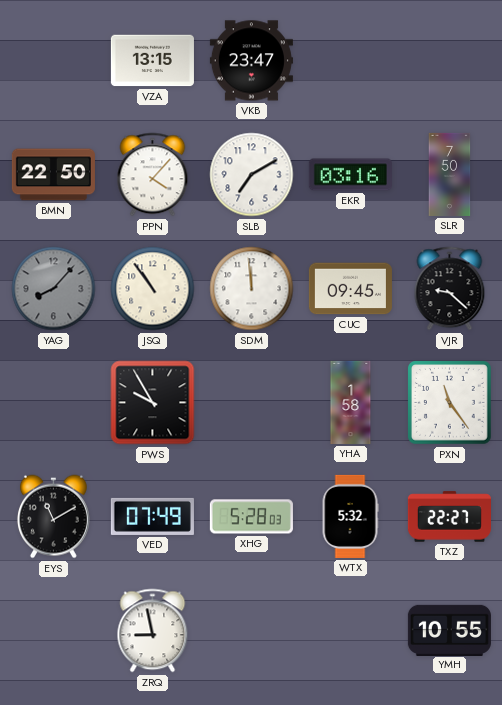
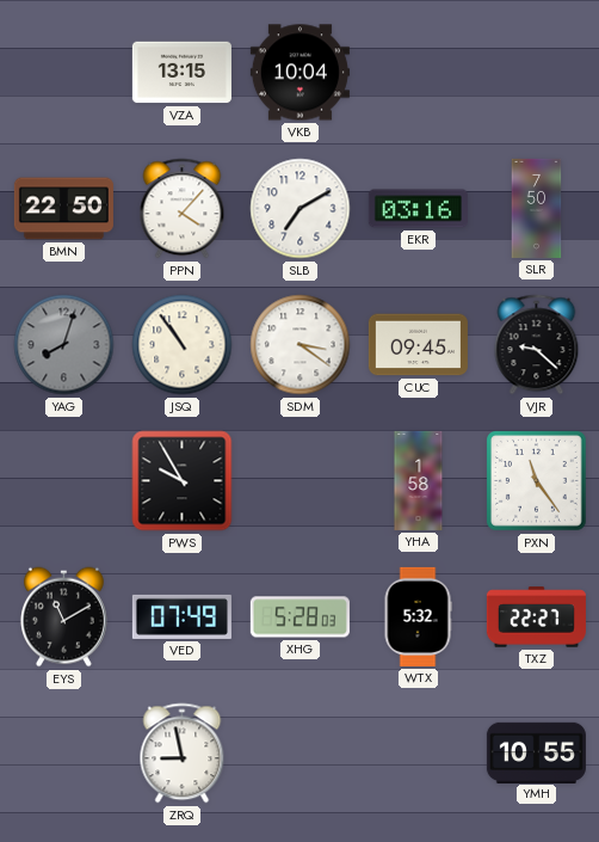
VKB: 23:47 -> 10:04
YAG: 8:07 -> 8:03
SDM: 11:59 -> 3:21
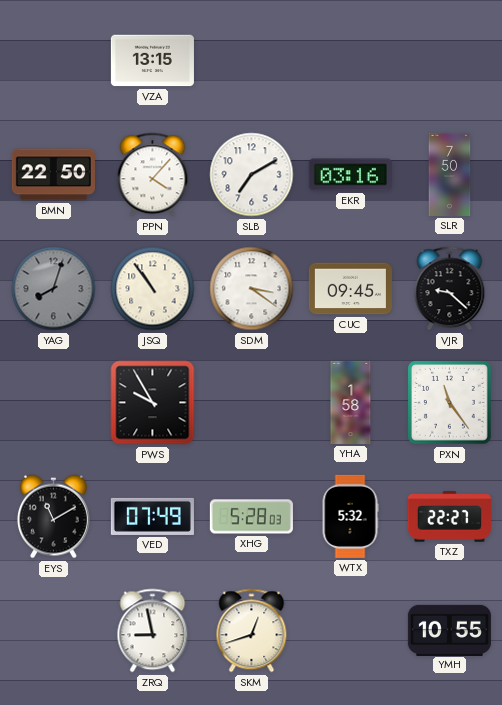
VKB: 10:04 -> none
SKM: none -> 12:42
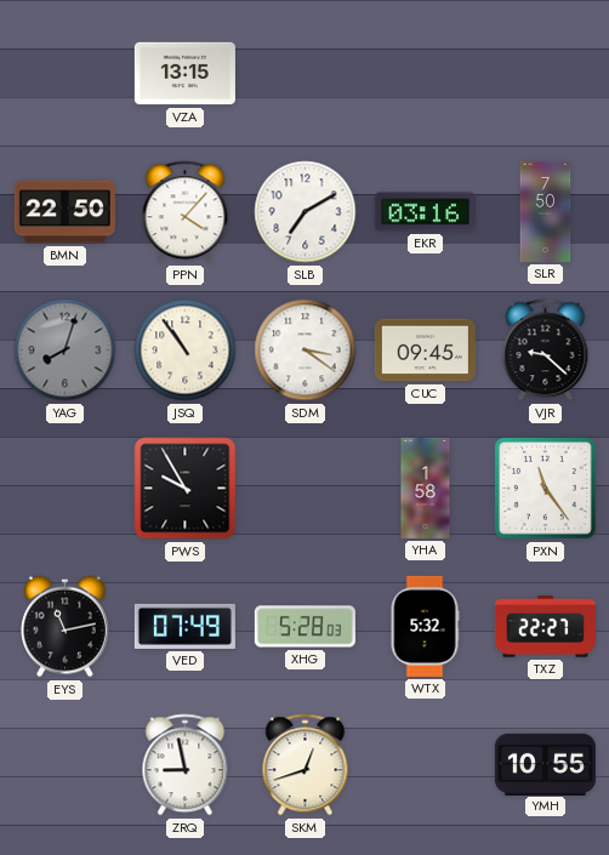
EYS: 11:10 -> 11:13
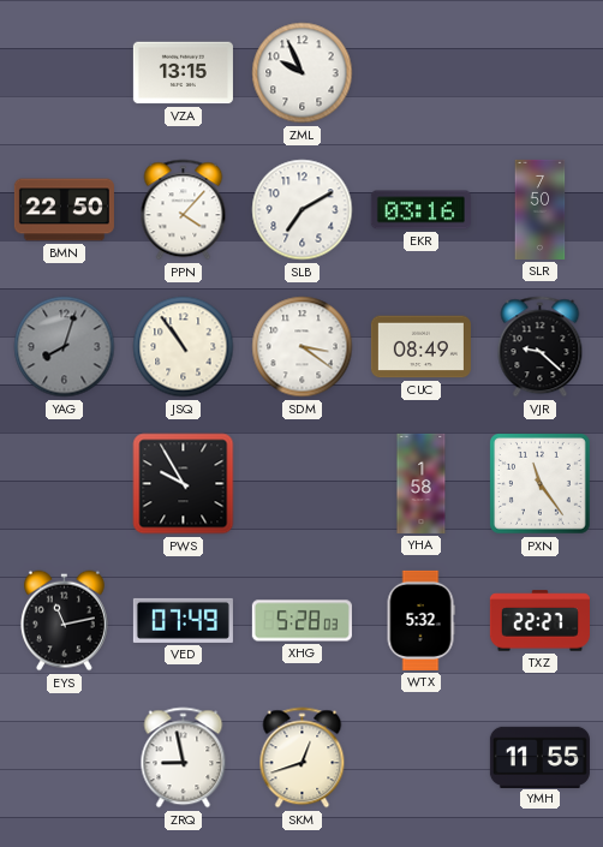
ZML: none -> 9:56
CUC: 09:45 -> 08:49
YMH: 10:55 -> 11:55
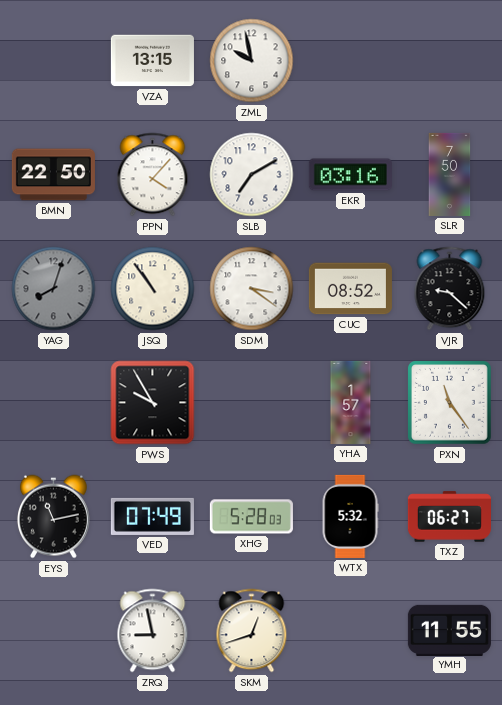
ZML: 9:56 -> 9:58
CUC: 08:49 -> 08:52
YHA: 1:58 -> 1:57
TXZ: 22:27 -> 06:27
